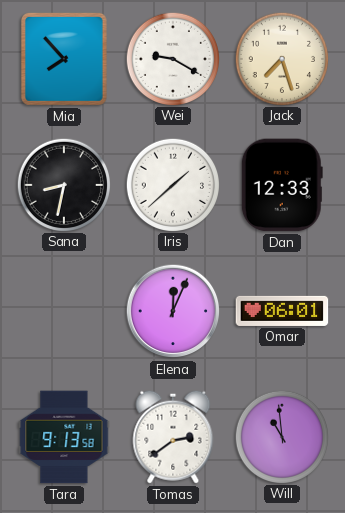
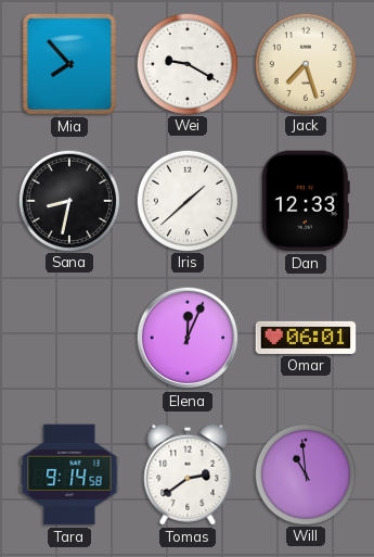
Tara: 9:13 -> 9:14
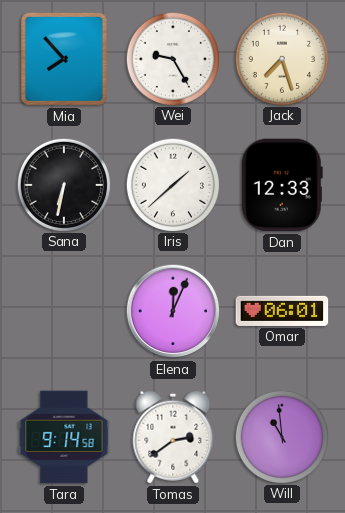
Wei: 9:20 -> 9:25
Sana: 8:32 -> 6:32
